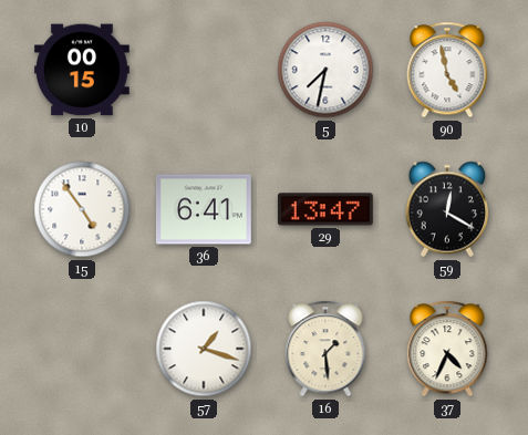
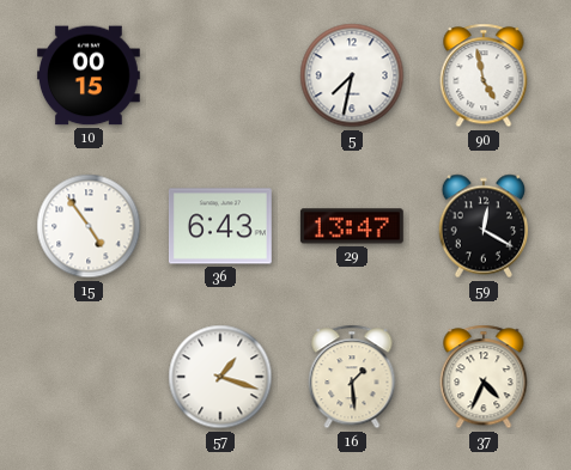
36: 6:41 -> 6:43
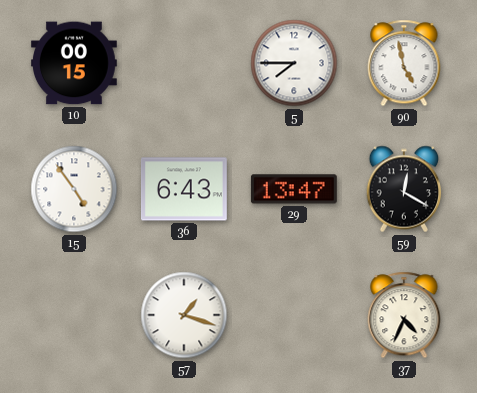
5: 7:32 -> 7:45
16: 1:29 -> none
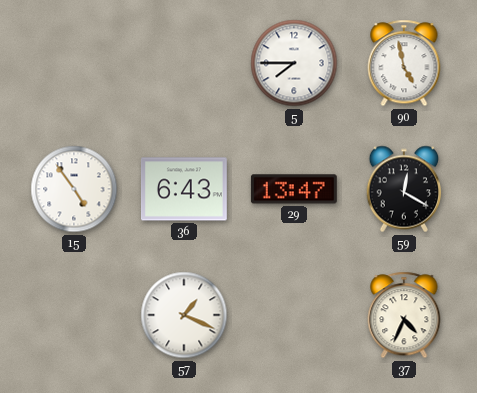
10: 00:15 -> none
57: 1:18 -> 1:19
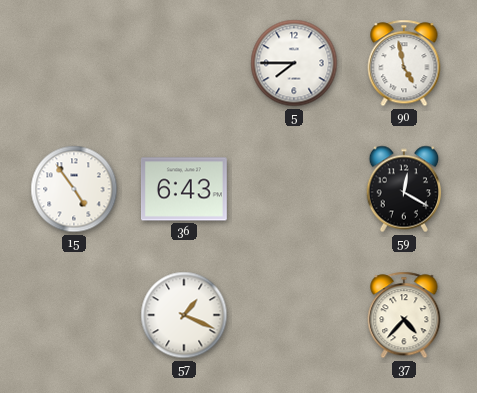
29: 13:47 -> none
37: 4:34 -> 4:37
